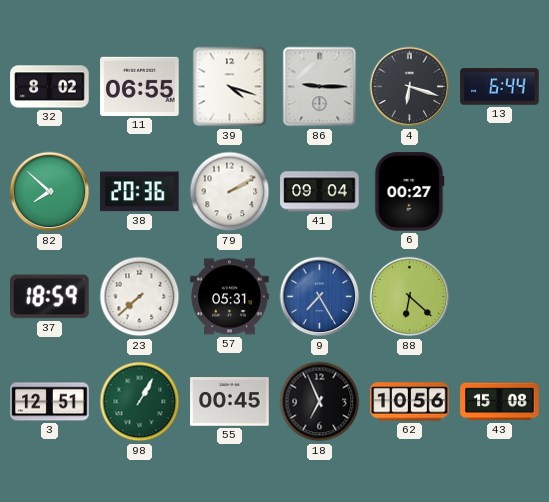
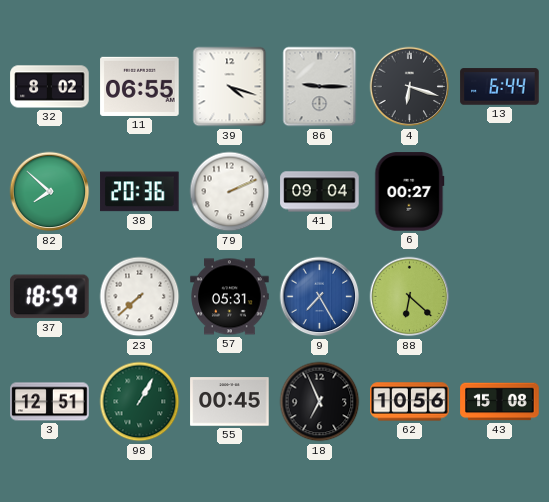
79: 2:10 -> 2:11
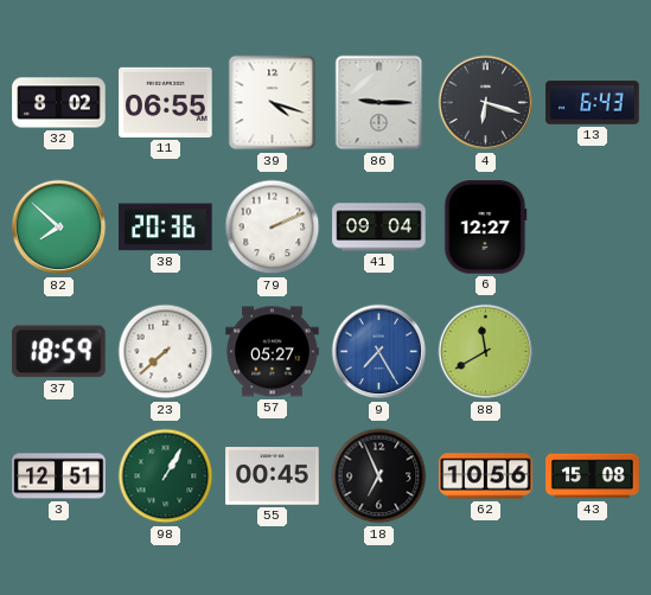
13: 6:44 -> 6:43
6: 00:27 -> 12:27
57: 05:31 -> 05:27
88: 6:22 -> 11:40
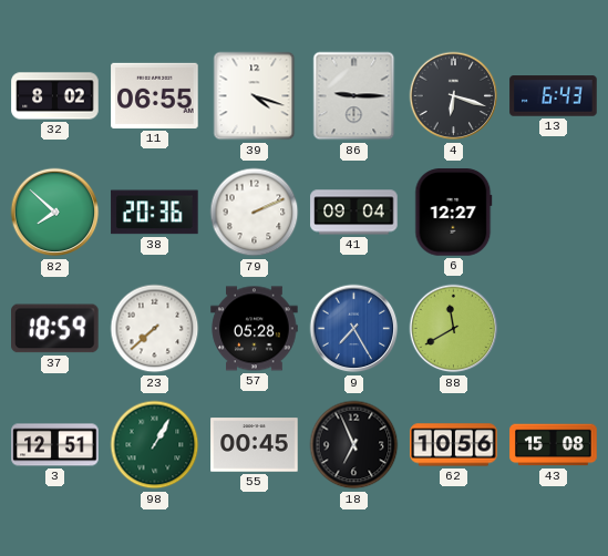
57: 05:27 -> 05:28
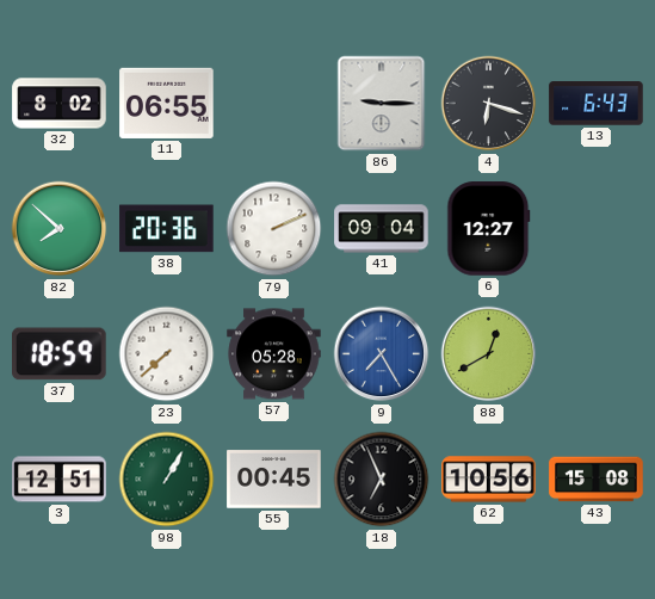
39: 4:18 -> none
88: 11:40 -> 12:40
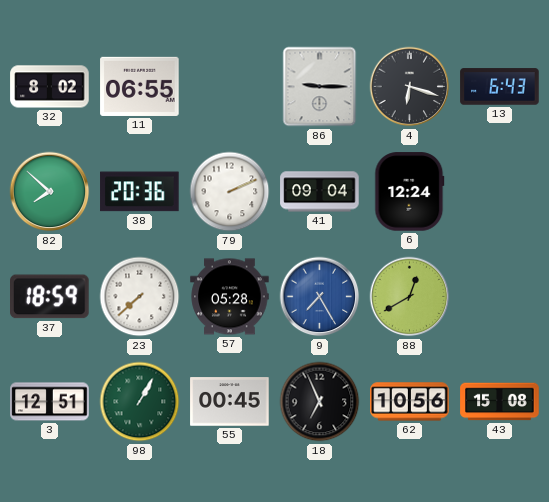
6: 12:27 -> 12:24
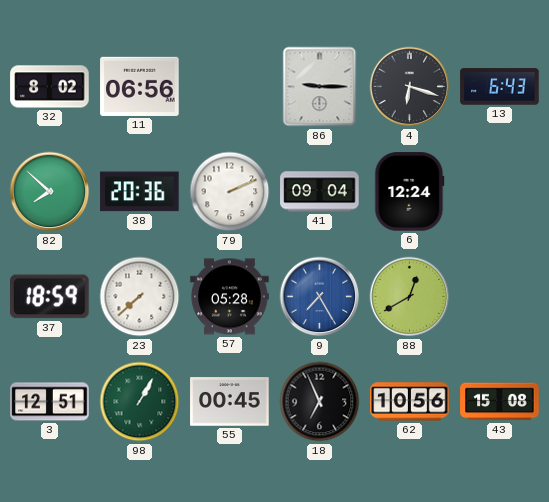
11: 06:55 -> 06:56
